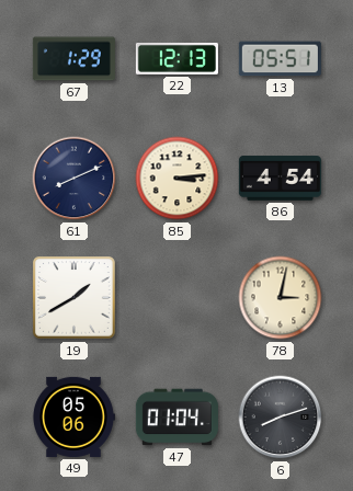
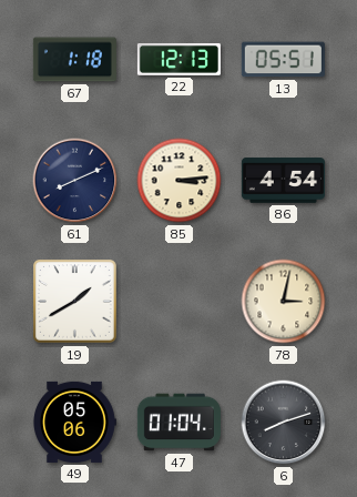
67: 1:29 -> 1:18
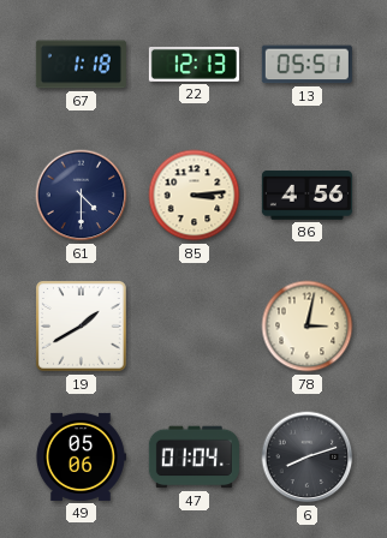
61: 8:11 -> 4:30
86: 4:54 -> 4:56
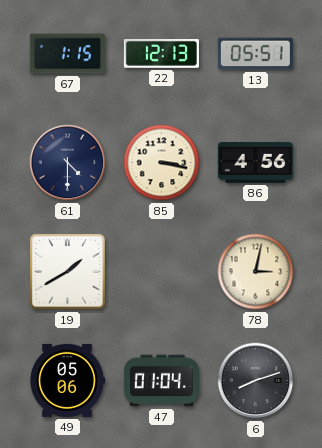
67: 1:18 -> 1:15
85: 3:14 -> 3:17
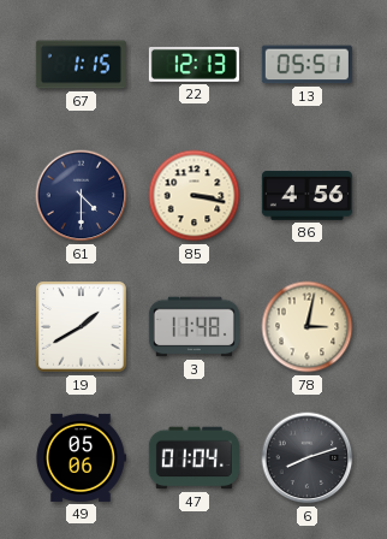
3: none -> 11:48
